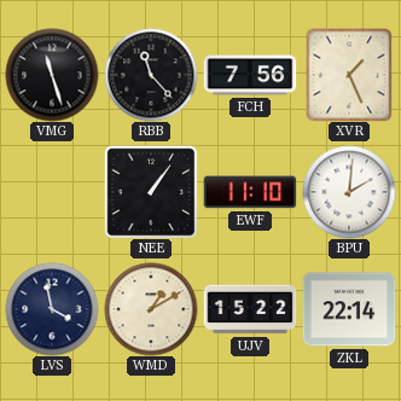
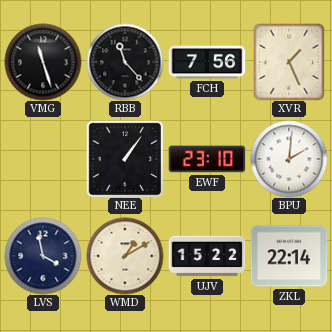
EWF: 11:10 -> 23:10
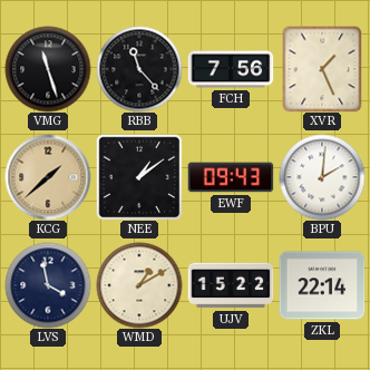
KCG: none -> 1:38
NEE: 1:06 -> 1:09
EWF: 23:10 -> 09:43
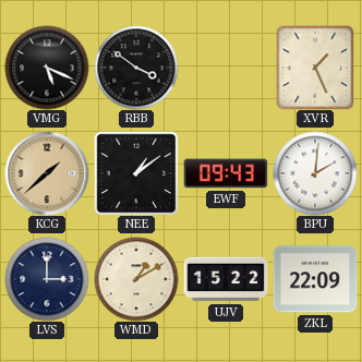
VMG: 11:27 -> 5:19
RBB: 11:23 -> 3:51
FCH: 7:56 -> none
LVS: 3:58 -> 3:00
ZKL: 22:14 -> 22:09
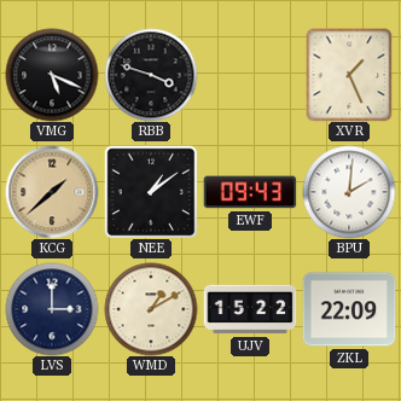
RBB: 3:51 -> 3:48
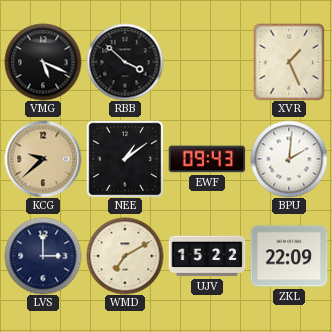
RBB: 3:48 -> 3:52
KCG: 1:38 -> 9:38
WMD: 1:10 -> 7:10
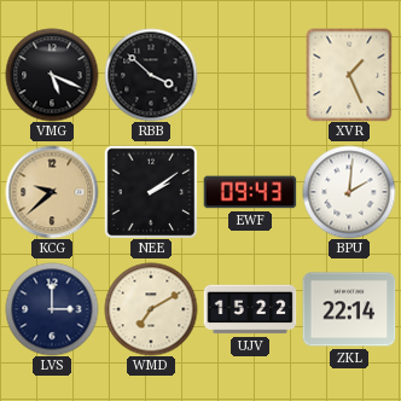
NEE: 1:09 -> 2:09
ZKL: 22:09 -> 22:14
